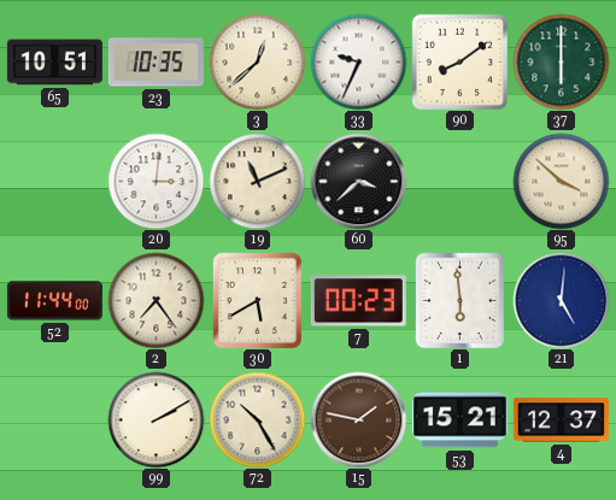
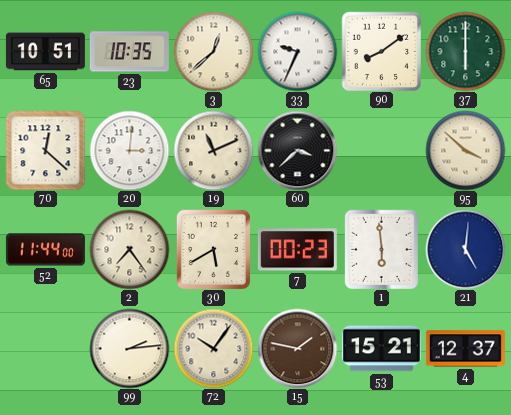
70: none -> 12:22
99: 2:10 -> 2:14
72: 10:25 -> 10:06
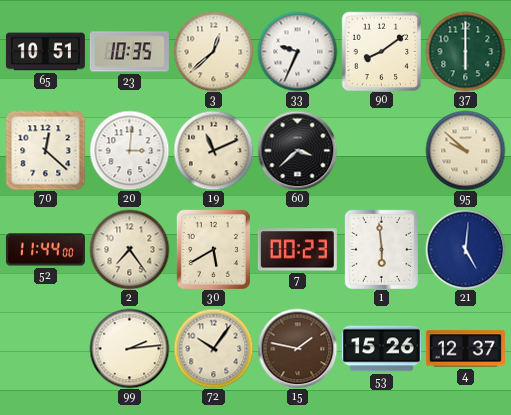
95: 3:52 -> 9:52
53: 15:21 -> 15:26
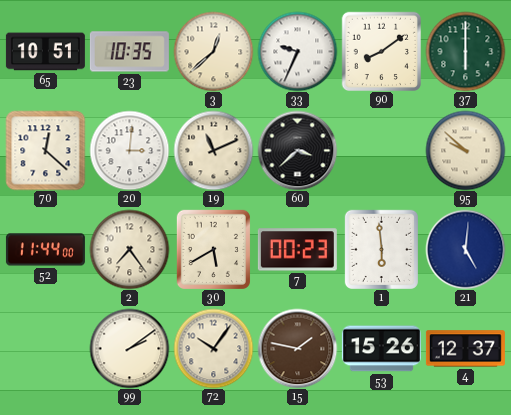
99: 2:14 -> 2:09
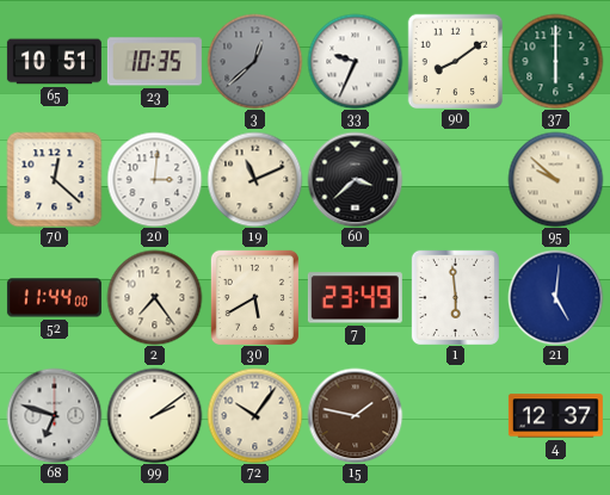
3 dial: cream -> grey
7: 00:23 -> 23:49
68: none -> 6:48
53: 15:26 -> none
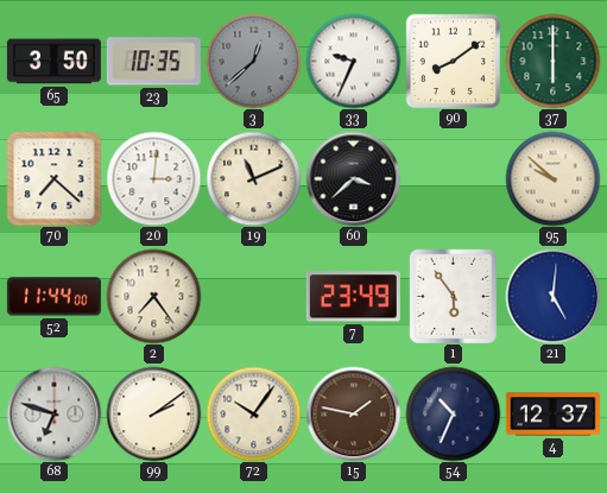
65: 10:51 -> 3:50
70: 12:22 -> 7:22
30: 5:40 -> none
1: 5:59 -> 5:54
54: none -> 10:34
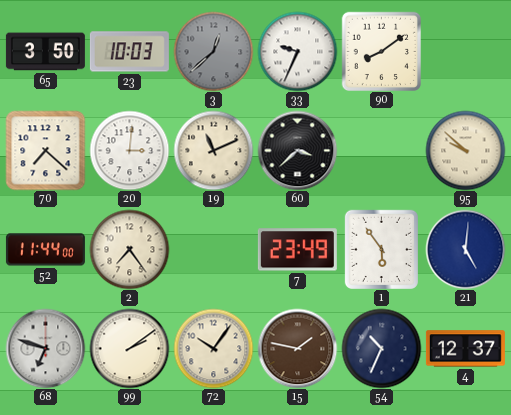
23: 10:35 -> 10:03
37: 6:00 -> none
